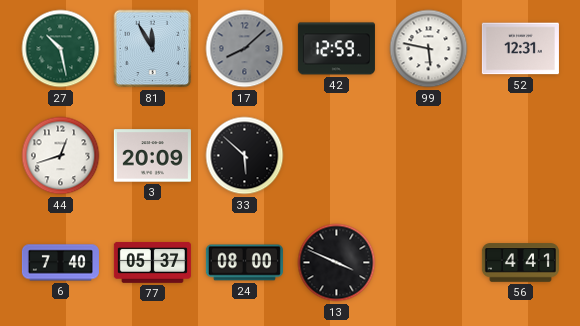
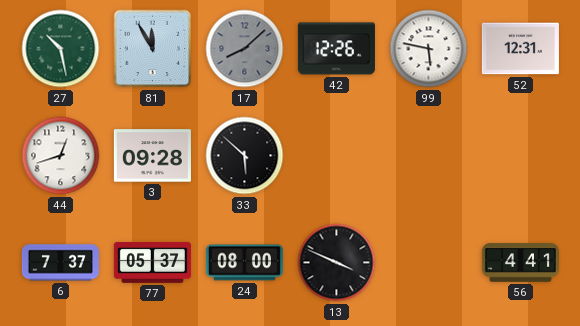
42: 12:59 -> 12:26
3: 20:09 -> 09:28
6: 7:40 -> 7:37
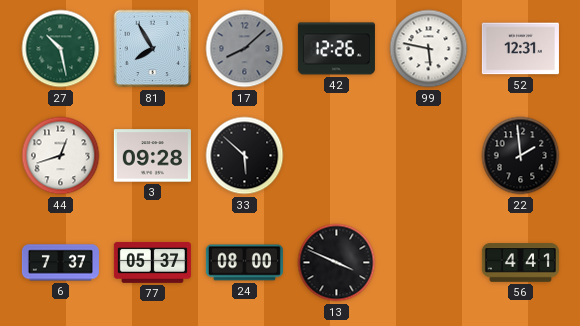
81: 11:55 -> 7:55
22: none -> 1:59
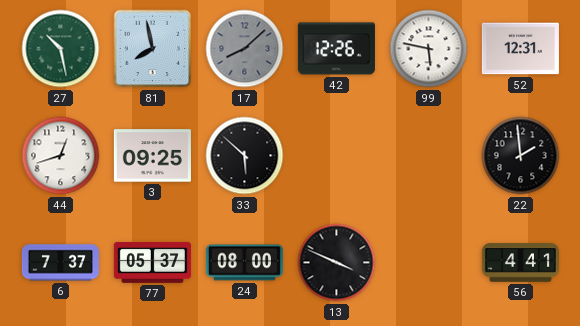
81: 7:55 -> 7:58
3: 09:28 -> 09:25
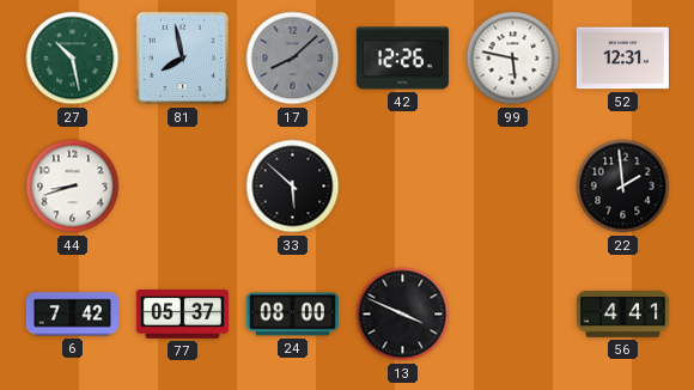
44: 12:42 -> 8:42
3: 09:25 -> none
6: 7:37 -> 7:42
